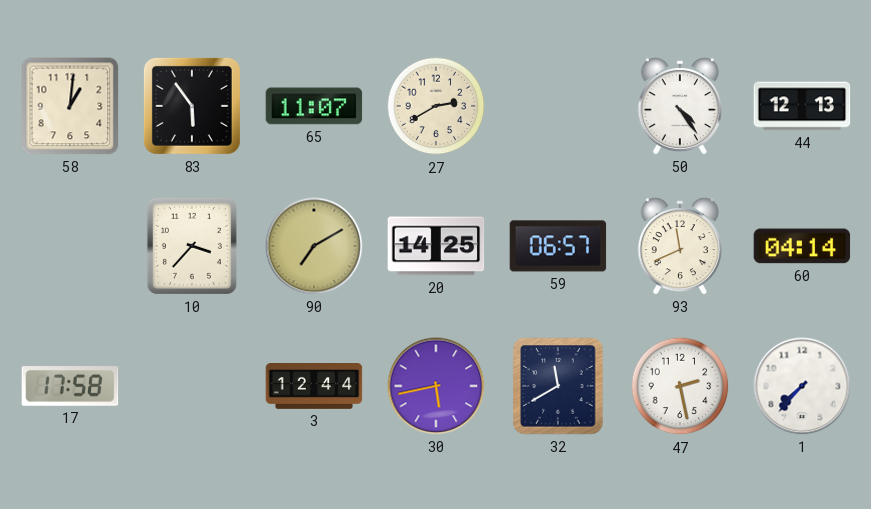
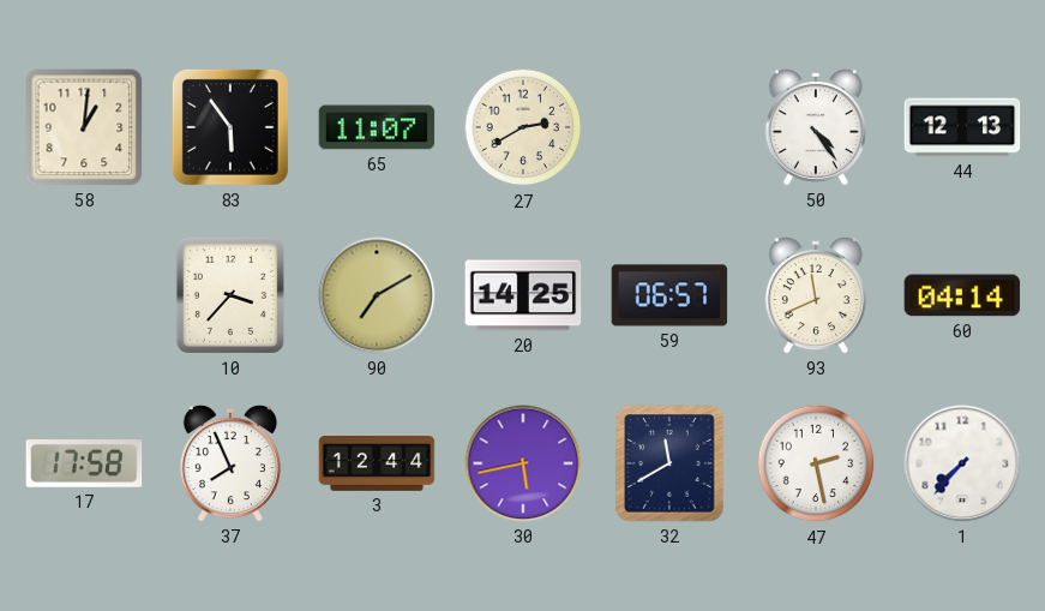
37: none -> 7:56
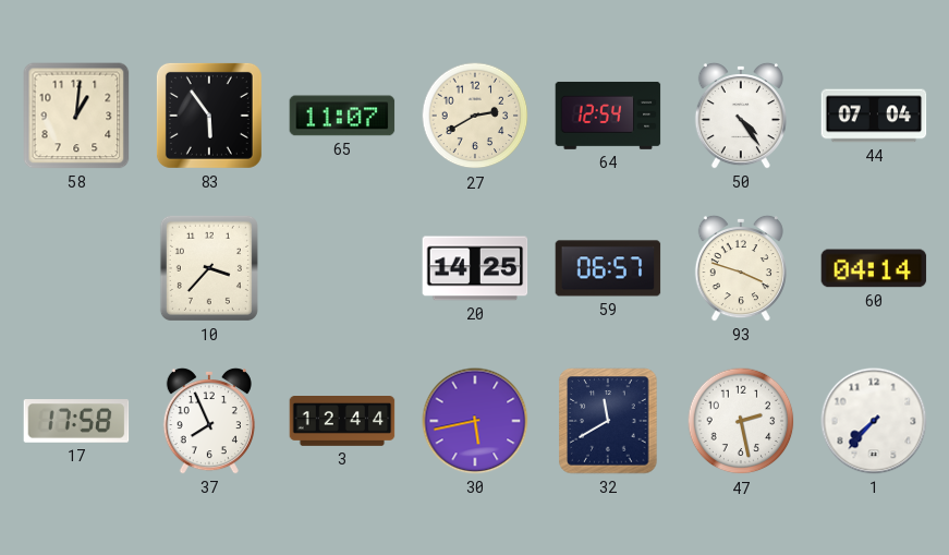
64: none -> 12:54
44: 12:13 -> 07:04
90: 7:10 -> none
93: 11:41 -> 3:48
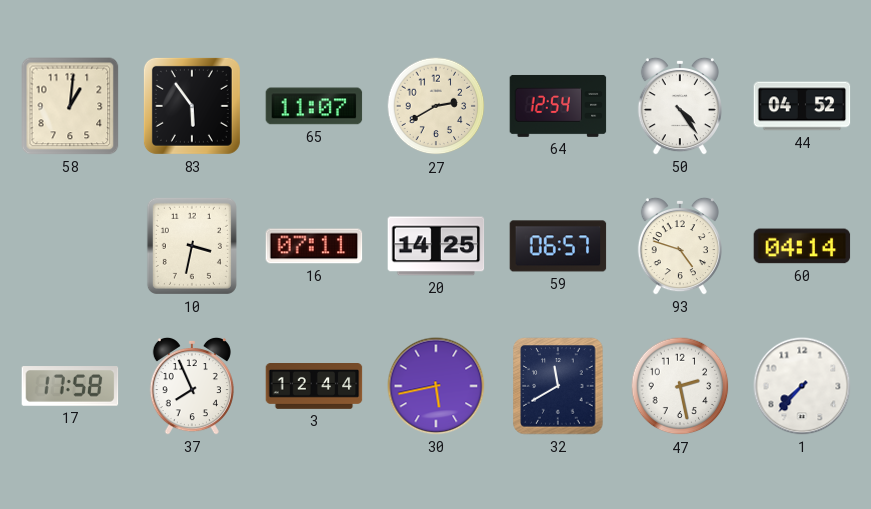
44: 07:04 -> 04:52
10: 3:37 -> 3:32
16: none -> 07:11
93: 3:48 -> 4:48
